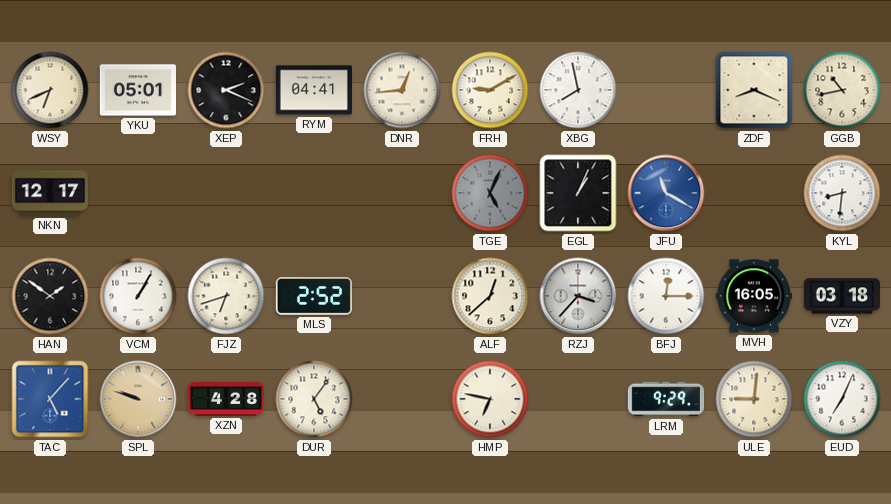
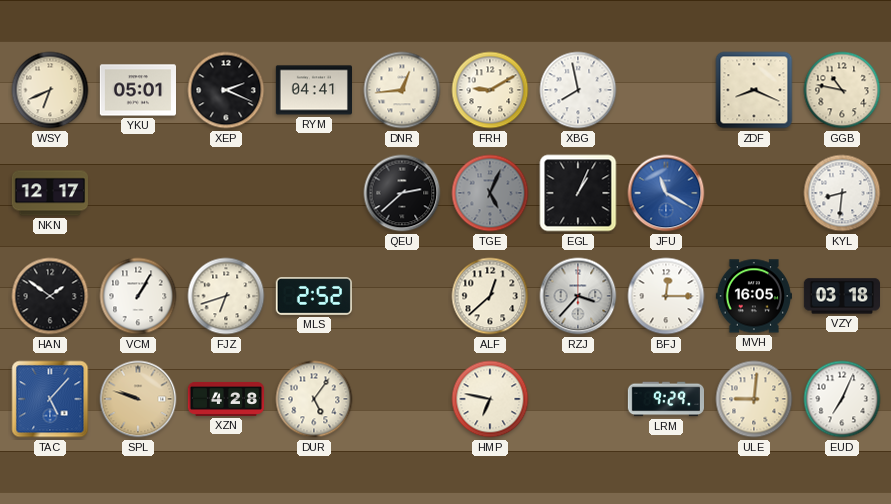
GGB: 10:43 -> 10:47
QEU: none -> 2:38
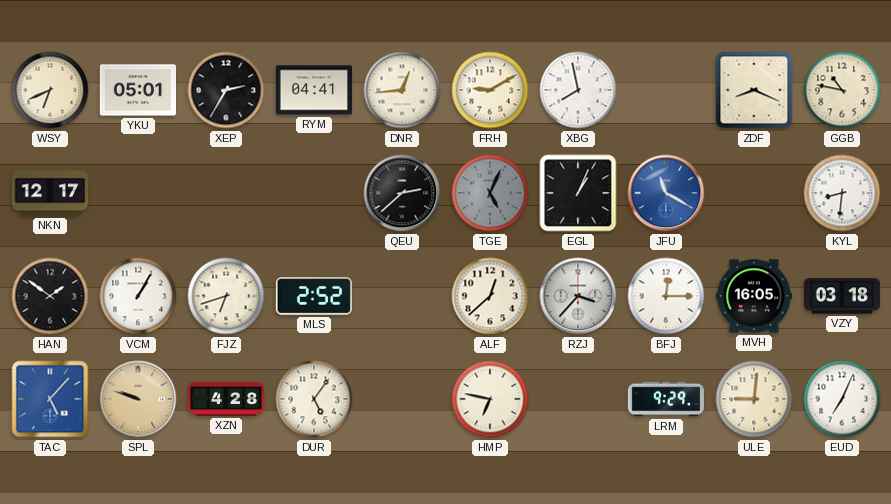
XEP: 2:19 -> 2:35
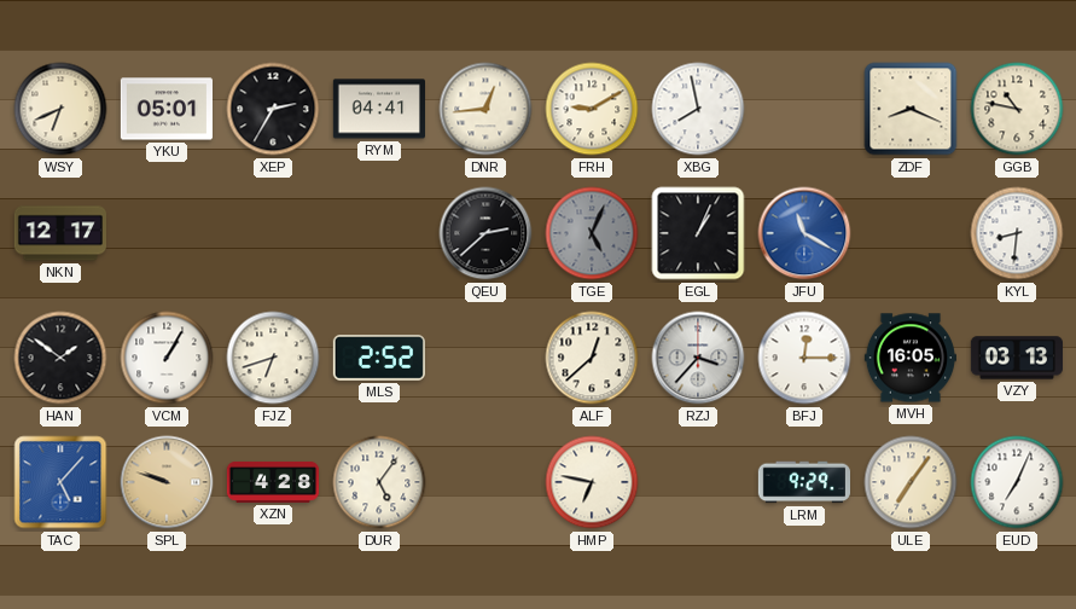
VZY: 03:18 -> 03:13
ULE: 9:01 -> 7:06
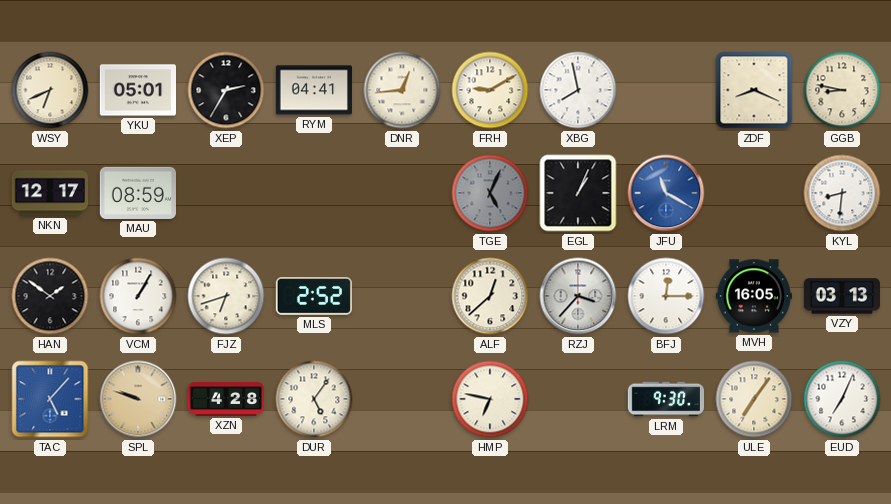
GGB: 10:47 -> 8:47
MAU: none -> 08:59
QEU: 2:38 -> none
LRM: 9:29 -> 9:30
